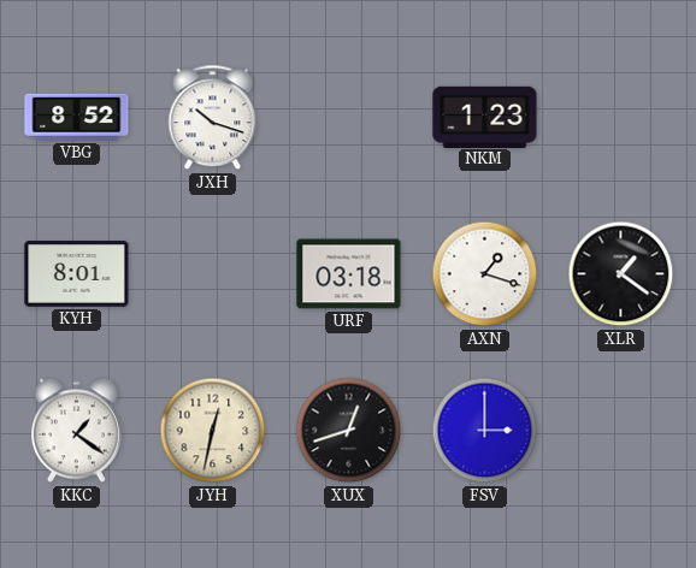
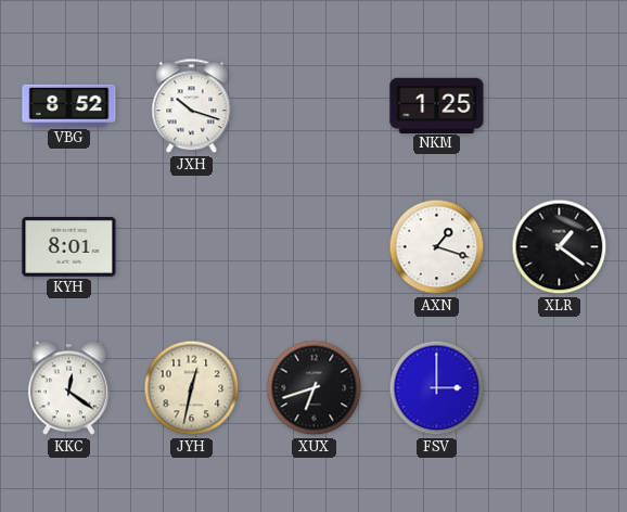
NKM: 1:23 -> 1:25
URF: 03:18 -> none
KKC: 1:21 -> 12:21
XUX: 12:42 -> 6:42
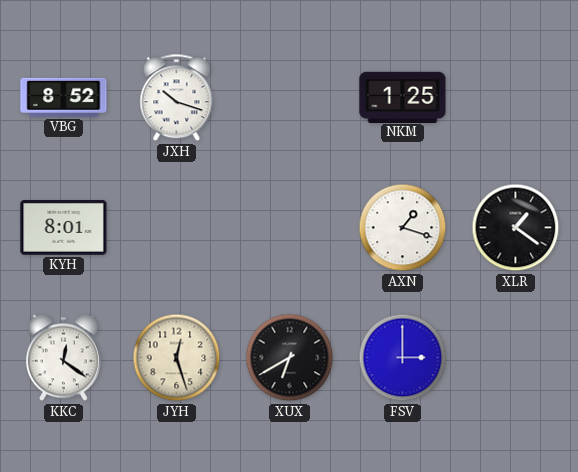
JYH: 12:32 -> 12:27
XUX: 6:42 -> 6:40
